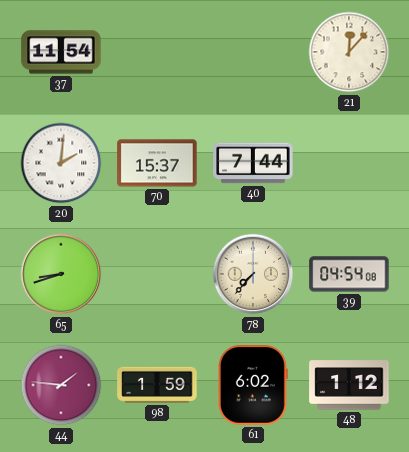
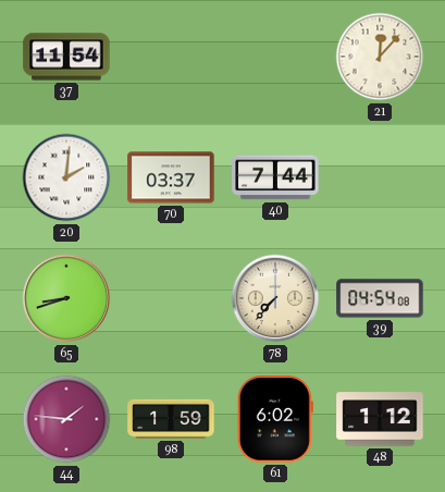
70: 15:37 -> 03:37
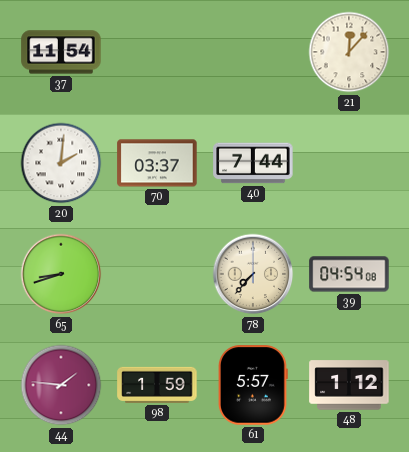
61: 6:02 -> 5:57
